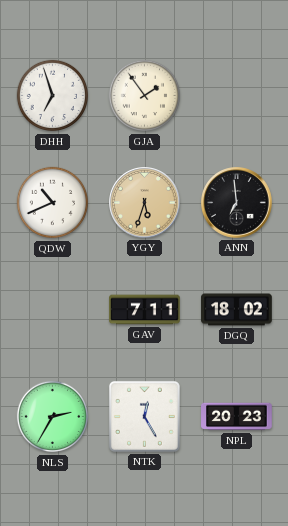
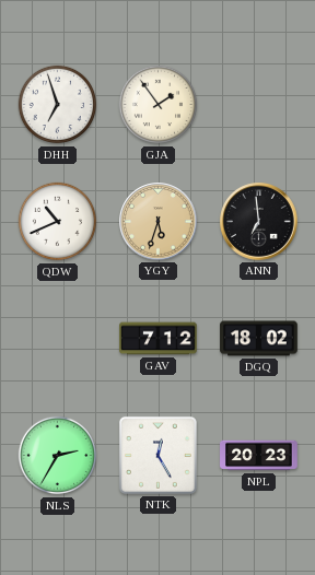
GAV: 7:11 -> 7:12
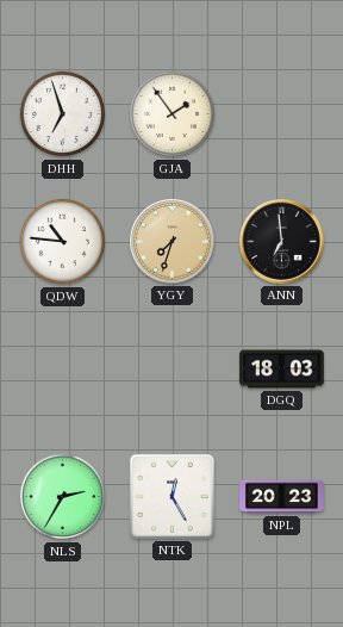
QDW: 10:41 -> 10:46
YGY: 5:33 -> 7:33
GAV: 7:12 -> none
DGQ: 18:02 -> 18:03
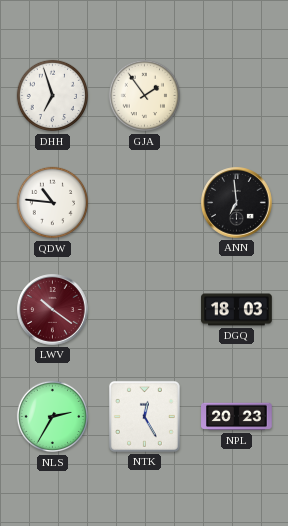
YGY: 7:33 -> none
LWV: none -> 10:21
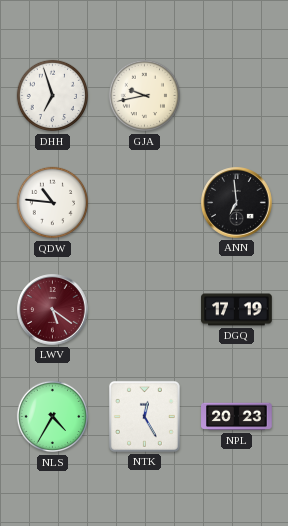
GJA: 1:54 -> 9:43
LWV: 10:21 -> 5:21
DGQ: 18:03 -> 17:19
NLS: 2:35 -> 4:35
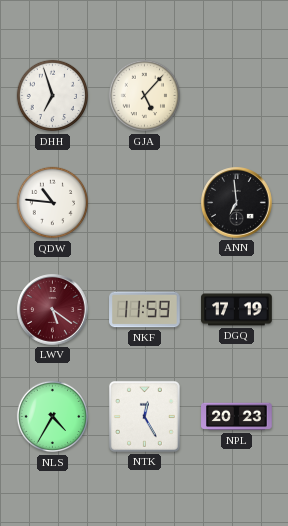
GJA: 9:43 -> 5:07
NKF: none -> 11:59
